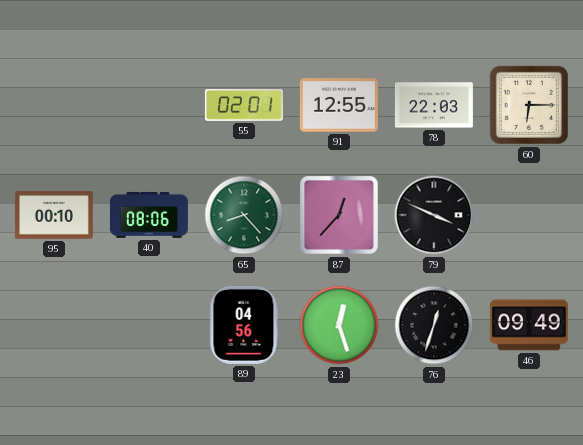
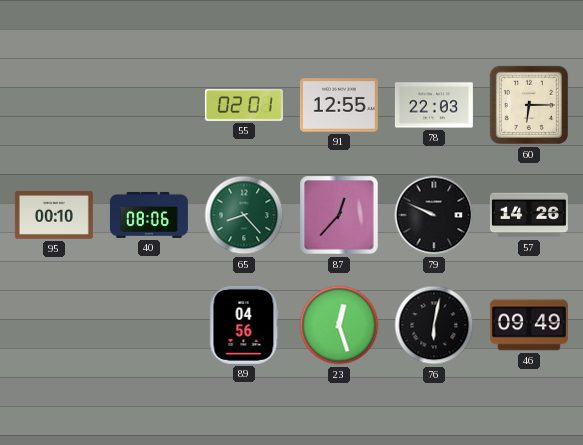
79: 3:49 -> 9:49
57: none -> 14:26
76: 12:33 -> 6:02
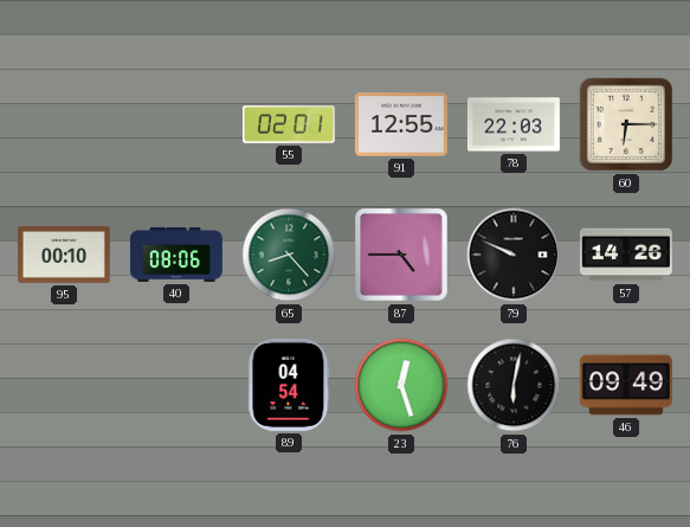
87: 12:37 -> 4:45
89: 04:56 -> 04:54
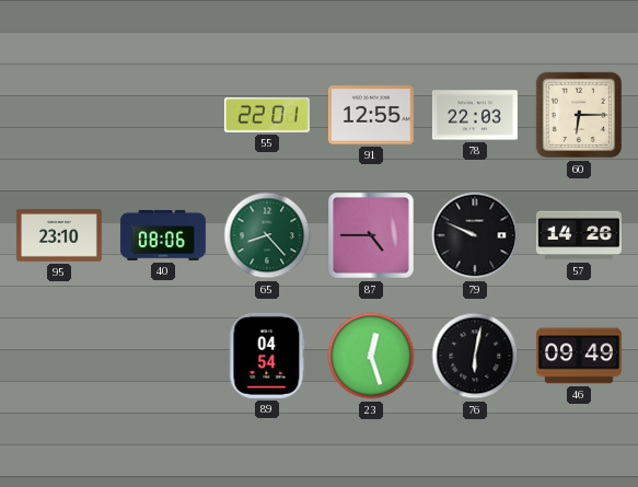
55: 02:01 -> 22:01
95: 00:10 -> 23:10
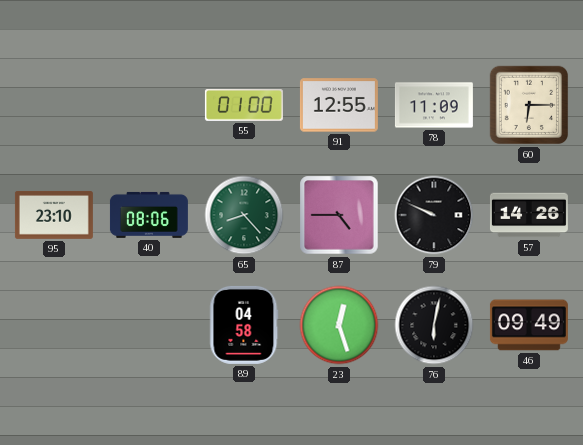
55: 22:01 -> 01:00
78: 22:03 -> 11:09
89: 04:54 -> 04:58
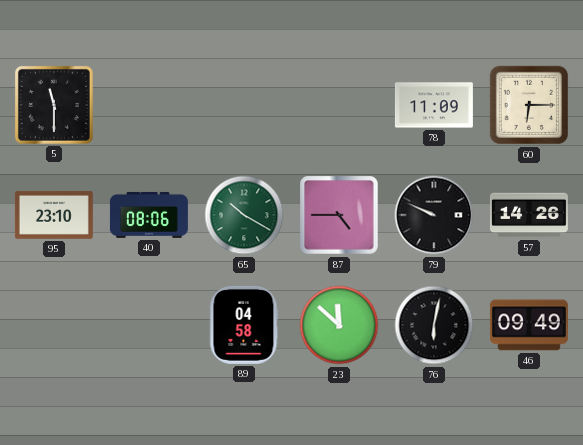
5: none -> 11:30
55: 01:00 -> none
91: 12:55 -> none
65: 8:23 -> 10:20
23: 12:27 -> 11:52
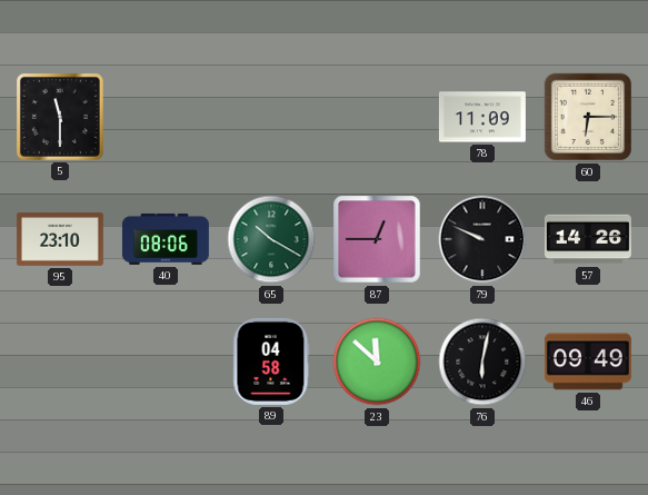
87: 4:45 -> 12:45
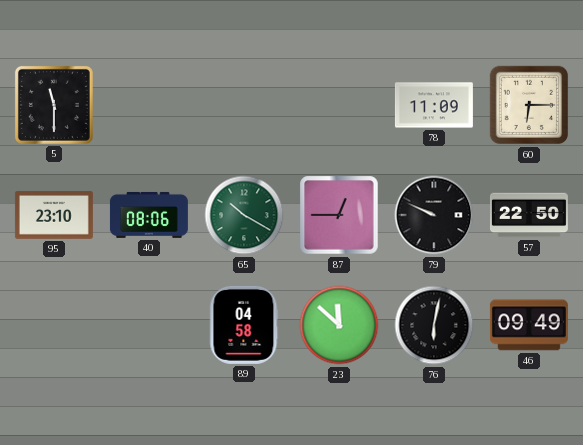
57: 14:26 -> 22:50
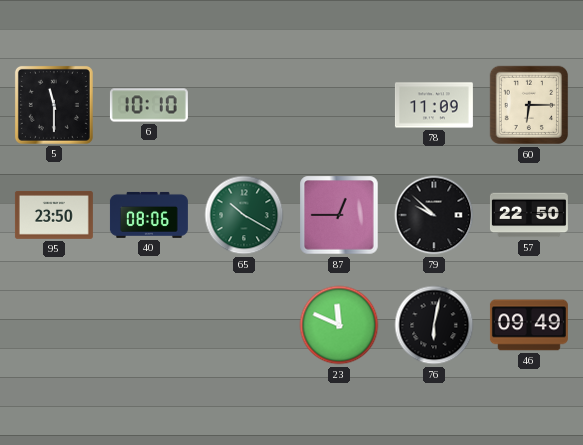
6: none -> 10:10
95: 23:10 -> 23:50
79: 9:49 -> 9:52
89: 04:58 -> none
23: 11:52 -> 11:49
